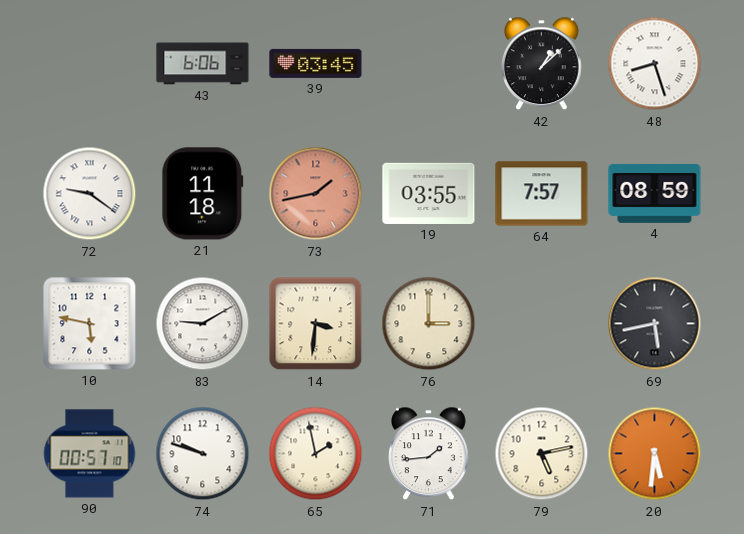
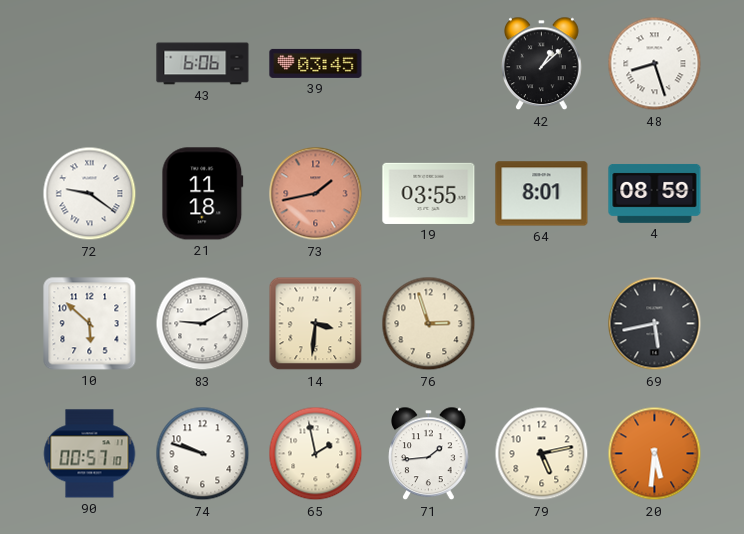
64: 7:57 -> 8:01
10: 5:47 -> 5:52
76: 3:00 -> 2:57
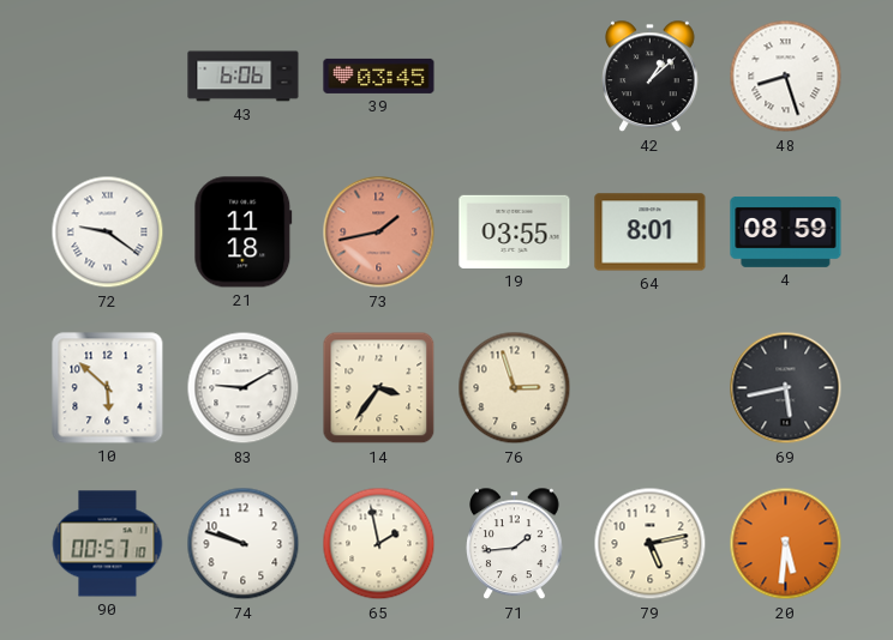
14: 3:31 -> 3:36
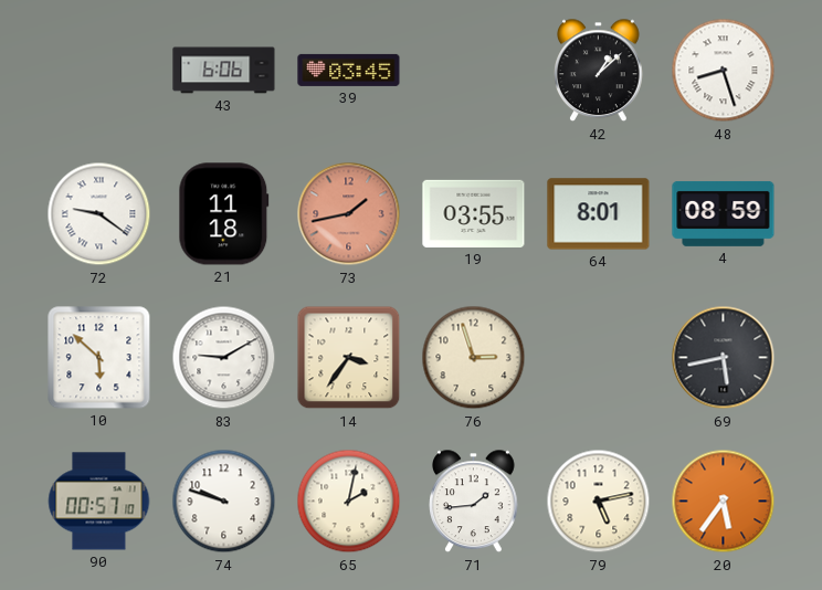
65: 1:58 -> 2:02
20: 5:31 -> 5:36
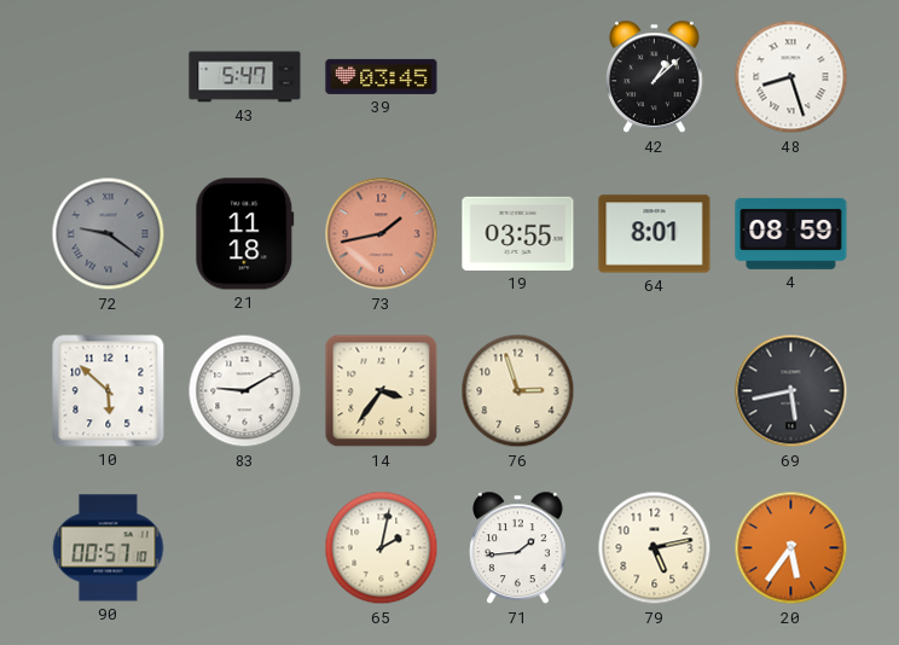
43: 6:06 -> 5:47
72 dial: white -> grey
74: 9:48 -> none
